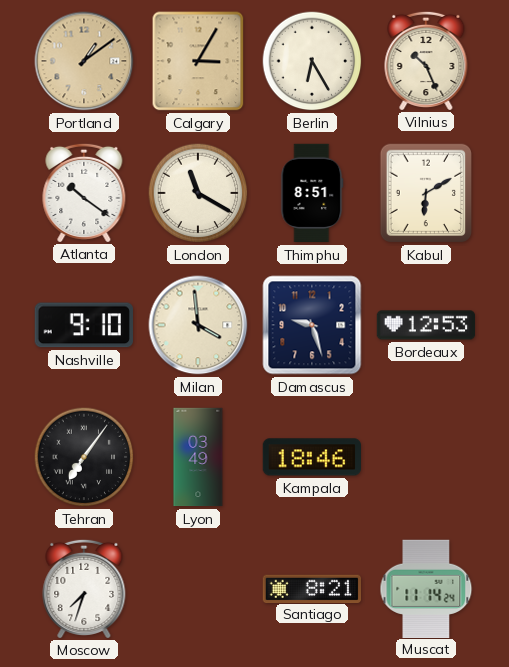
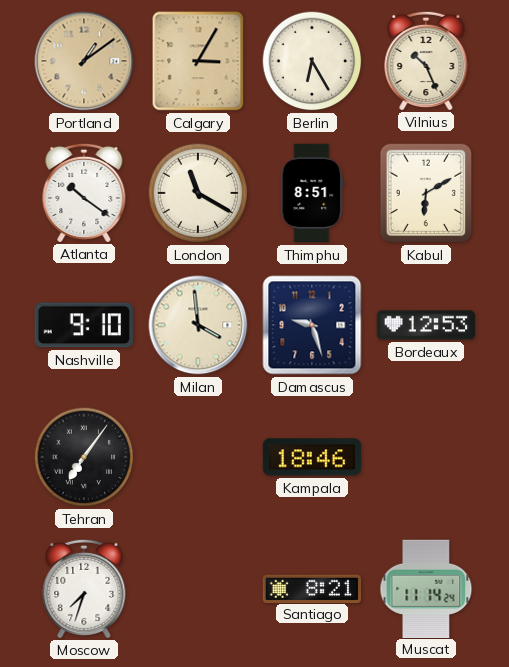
Lyon: 03:49 -> none
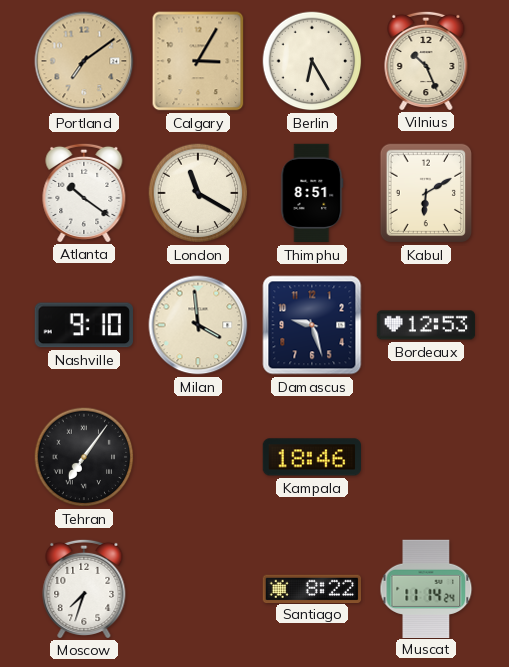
Portland: 1:09 -> 7:09
Santiago: 8:21 -> 8:22
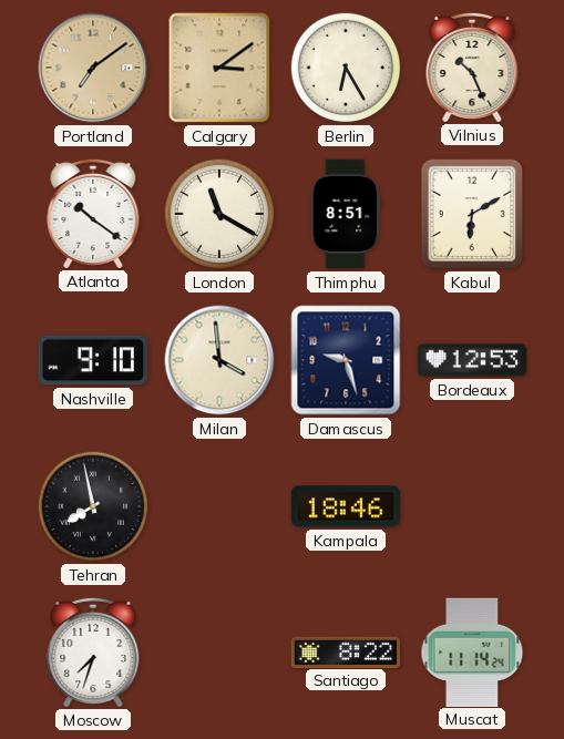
Calgary: 3:05 -> 3:09
Tehran: 7:06 -> 7:58
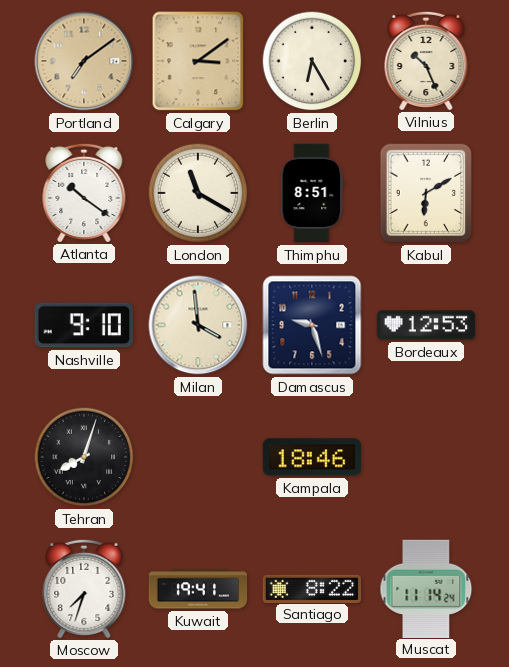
Tehran: 7:58 -> 8:03
Kuwait: none -> 19:41
